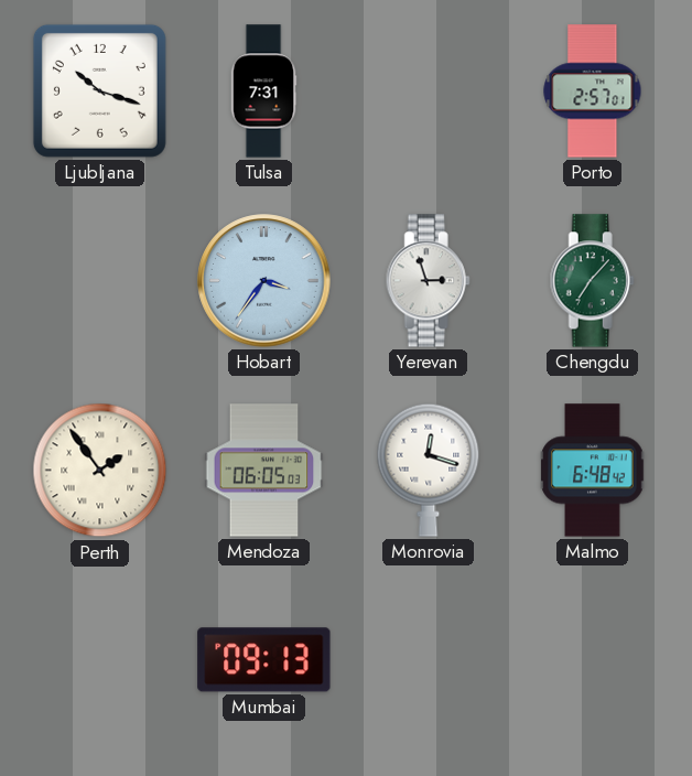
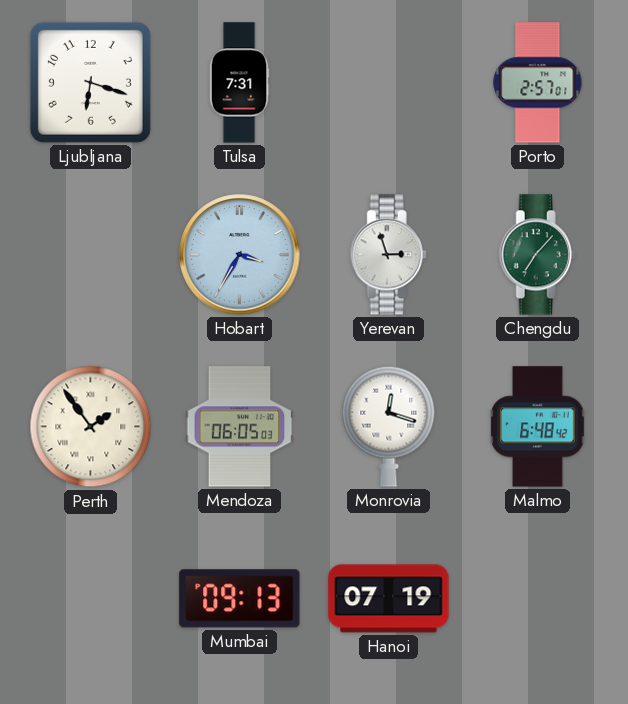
Ljubljana: 10:18 -> 6:18
Hobart: 3:36 -> 3:35
Hanoi: none -> 07:19
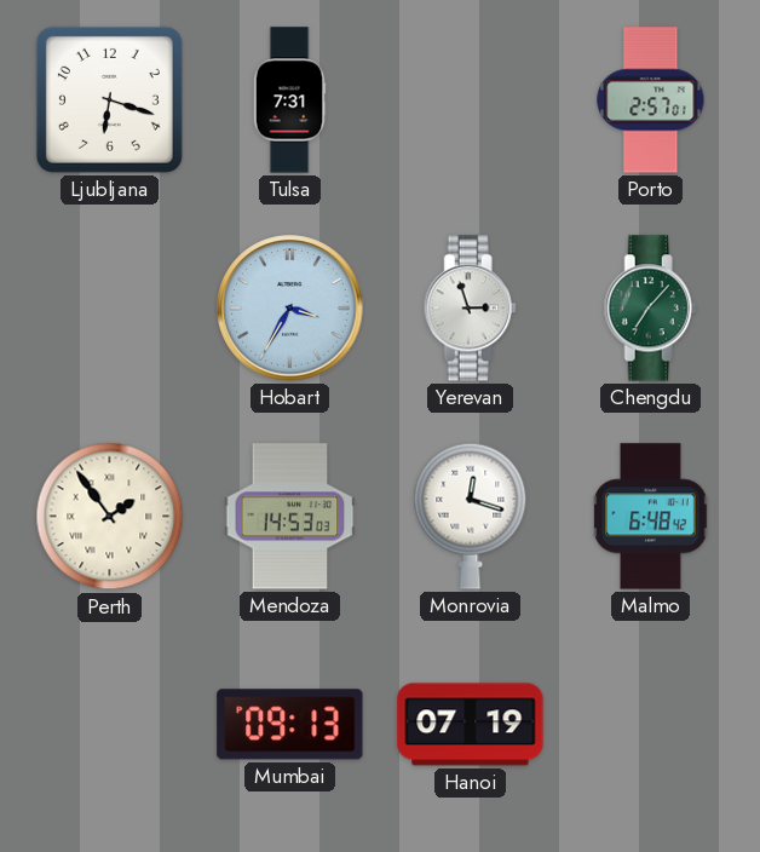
Mendoza: 06:05 -> 14:53
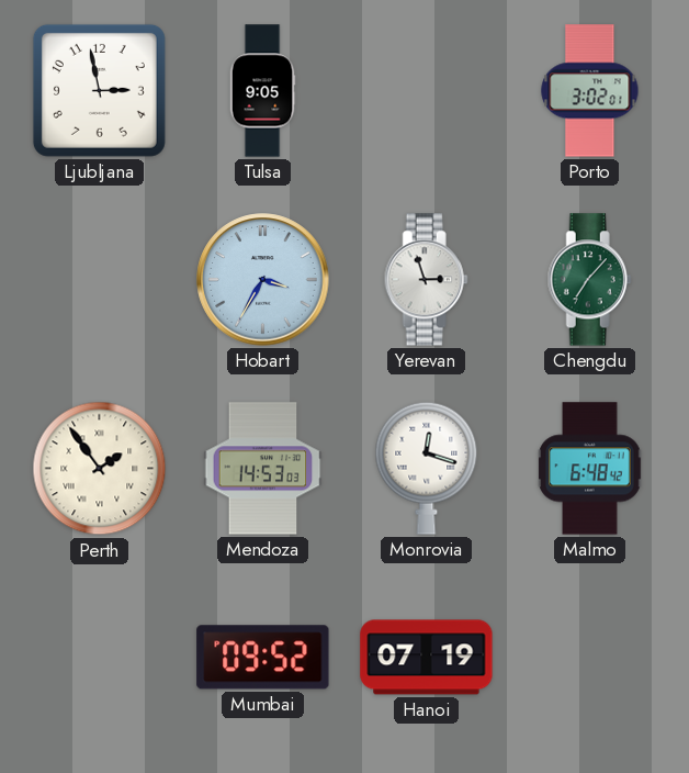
Ljubljana: 6:18 -> 2:58
Tulsa: 7:31 -> 9:05
Porto: 2:57 -> 3:02
Mumbai: 09:13 -> 09:52
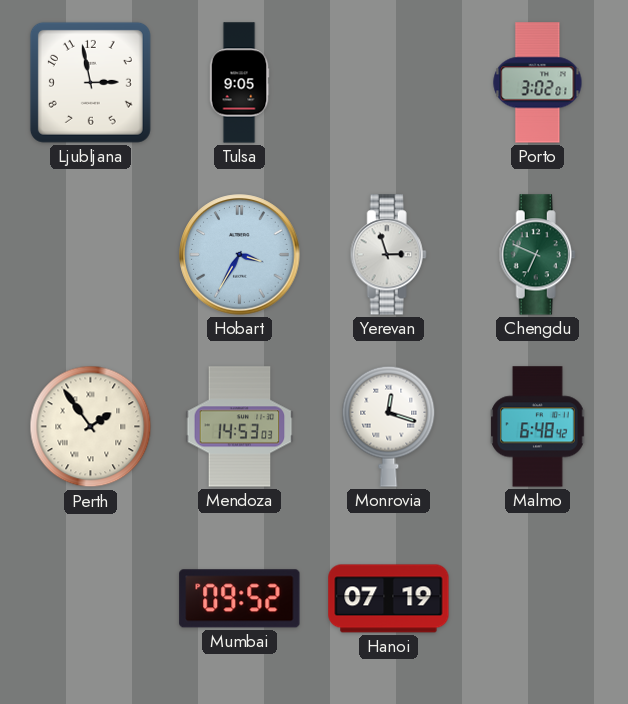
Chengdu: 7:07 -> 6:49
